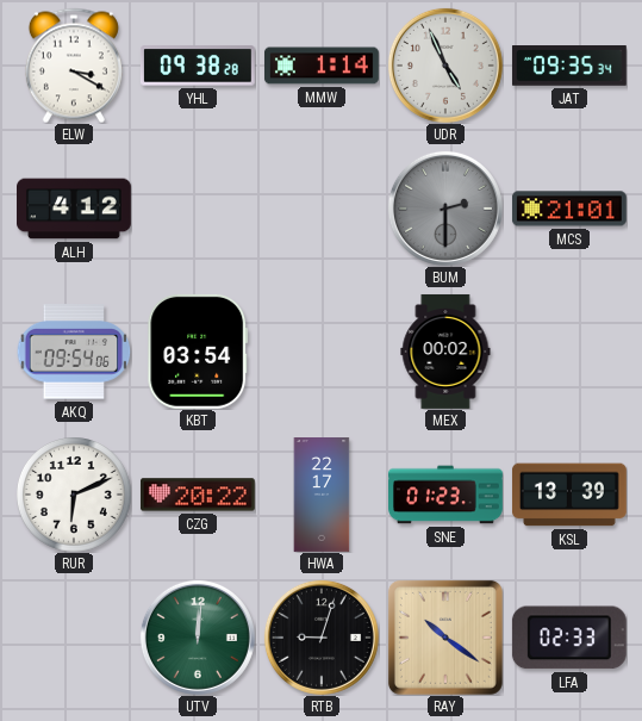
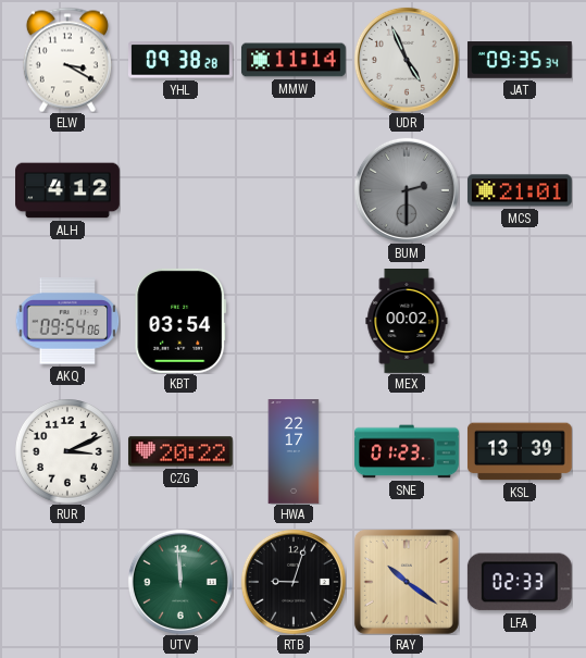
MMW: 1:14 -> 11:14
RUR: 6:11 -> 3:11
UTV: 12:01 -> 11:59
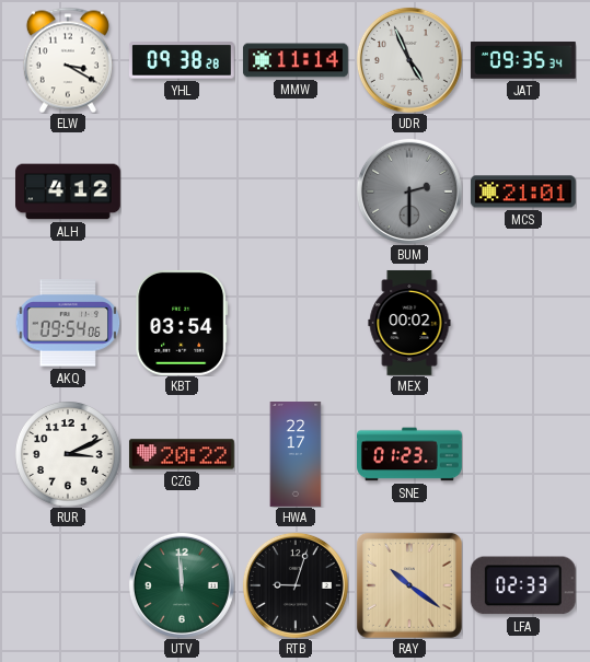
KSL: 13:39 -> none
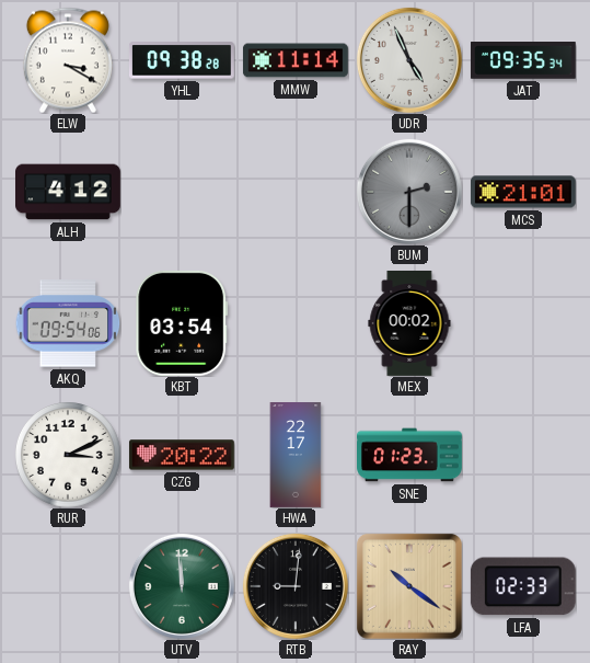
RTB: 9:03 -> 9:01
